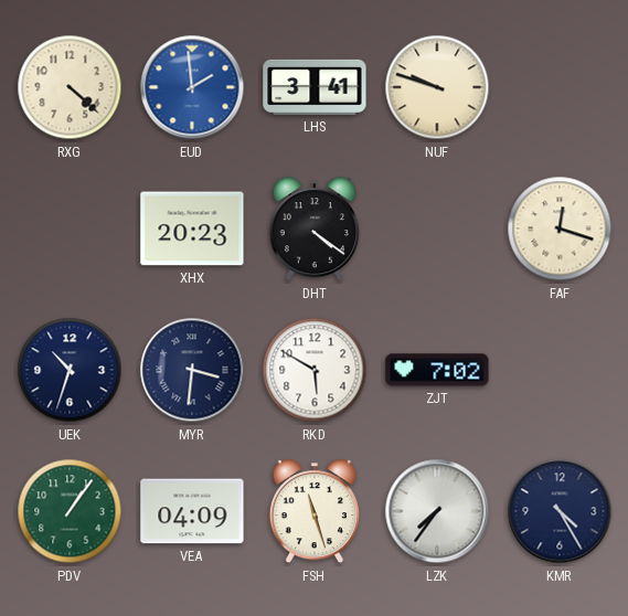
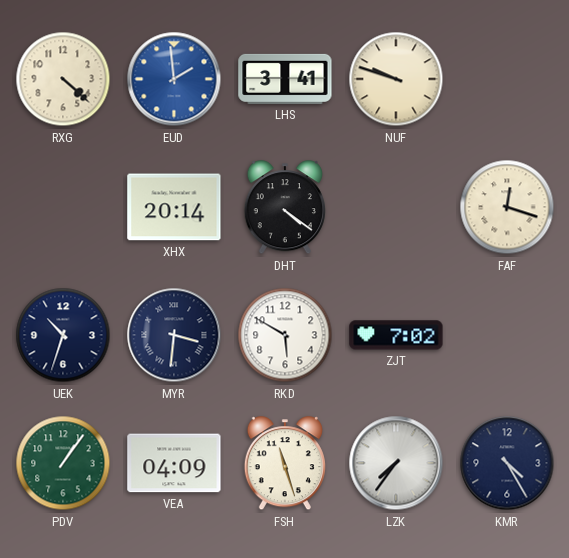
XHX: 20:23 -> 20:14
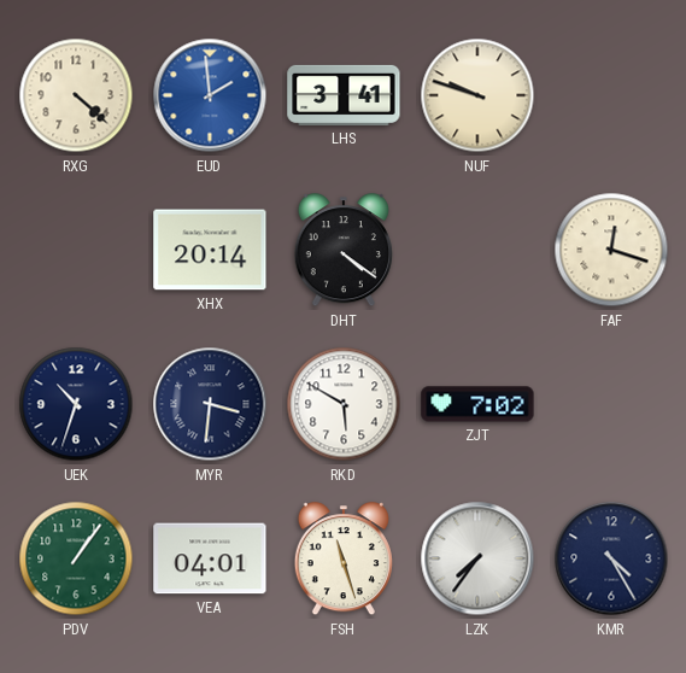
VEA: 04:09 -> 04:01
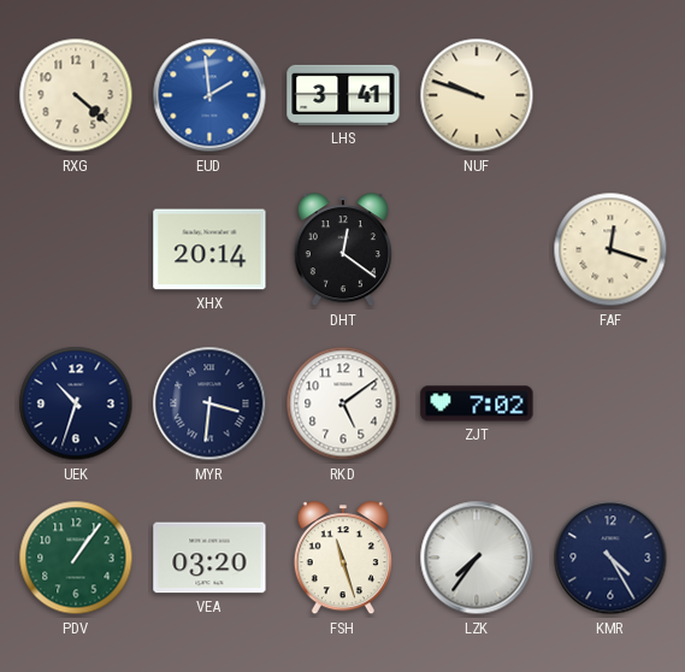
DHT: 4:21 -> 12:21
RKD: 5:50 -> 5:09
VEA: 04:01 -> 03:20
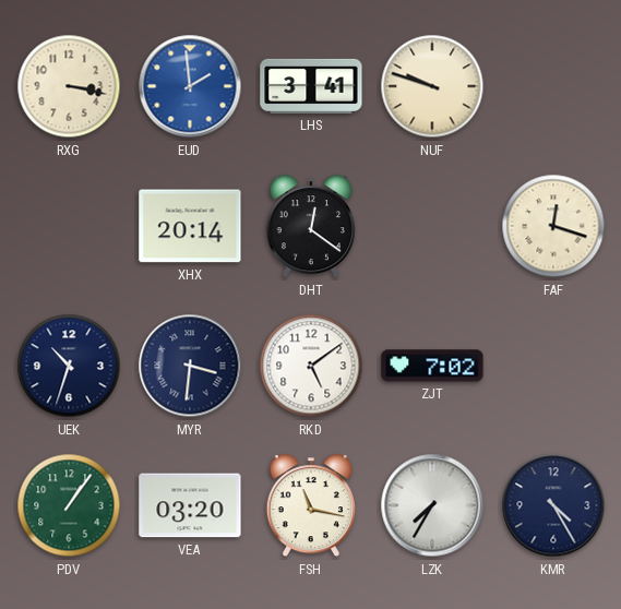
RXG: 4:22 -> 3:17
FSH: 11:27 -> 11:17
LZK: 7:36 -> 7:35
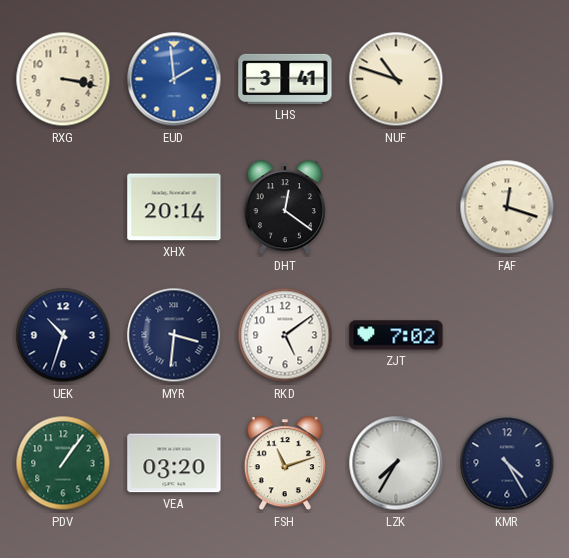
NUF: 9:48 -> 10:48
FSH: 11:17 -> 11:12
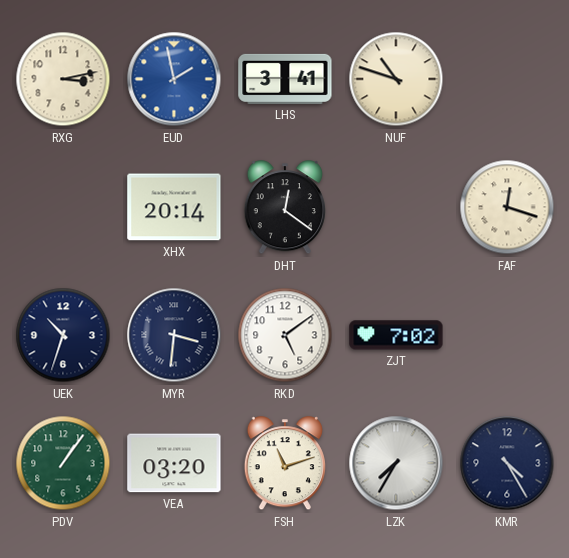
RXG: 3:17 -> 3:13
EUD: 1:59 -> 1:58
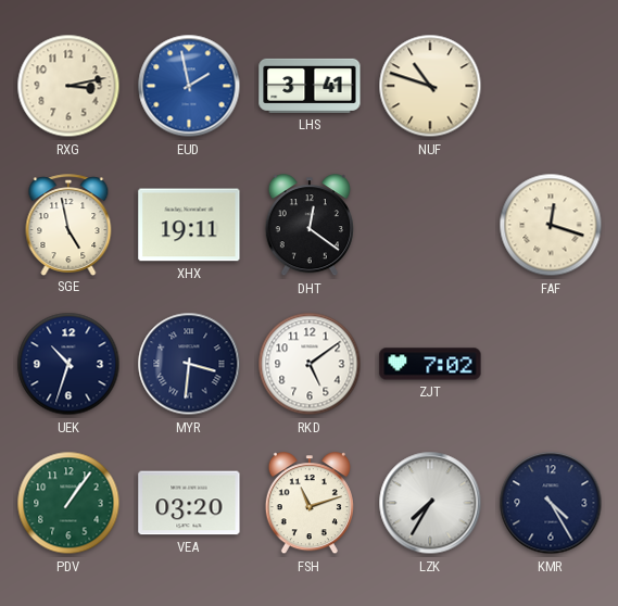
SGE: none -> 4:58
XHX: 20:14 -> 19:11
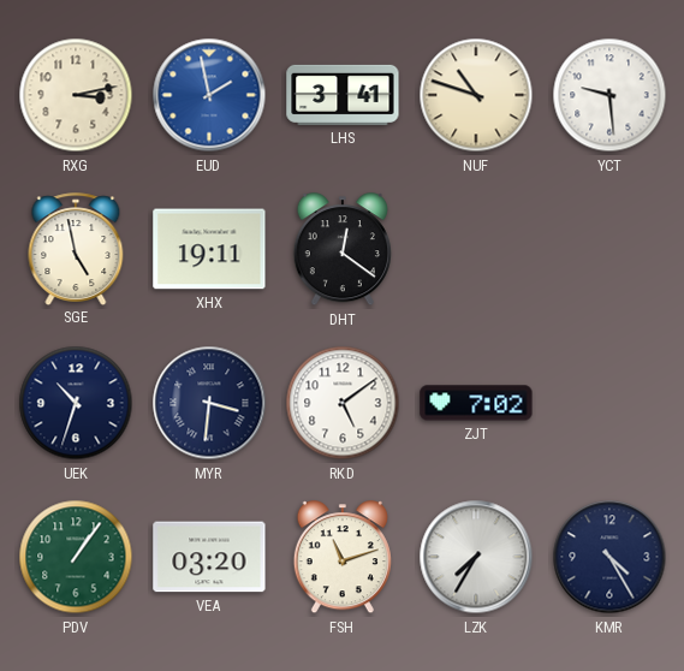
YCT: none -> 9:29
FAF: 12:18 -> none
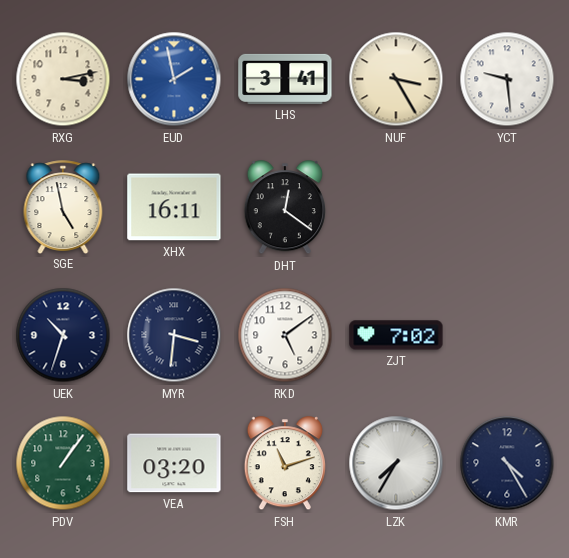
NUF: 10:48 -> 3:25
XHX: 19:11 -> 16:11
